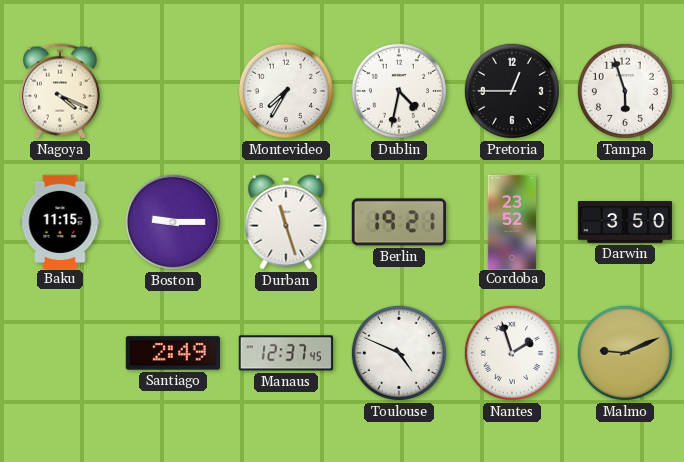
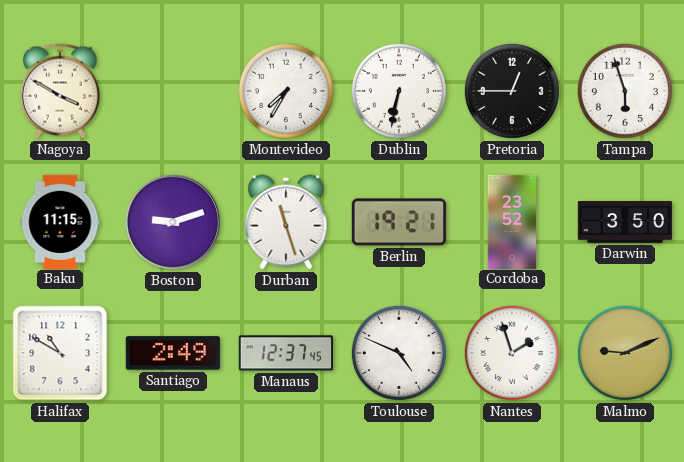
Nagoya: 4:19 -> 3:50
Dublin: 4:32 -> 6:32
Boston: 9:15 -> 9:12
Halifax: none -> 10:50
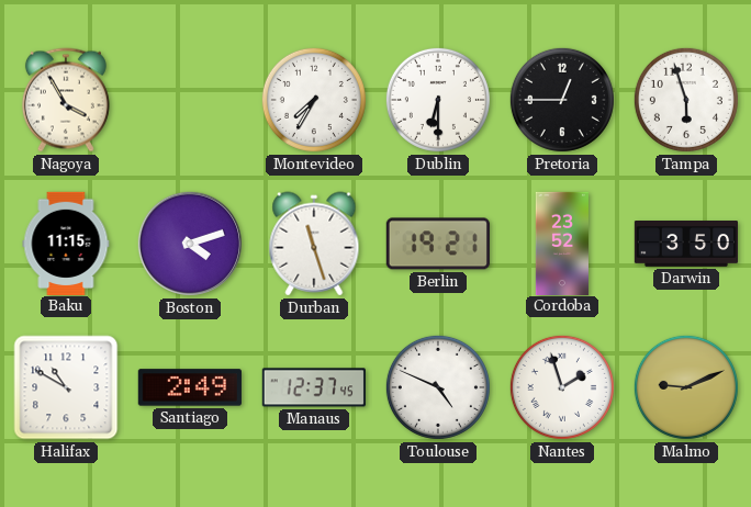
Nagoya: 3:50 -> 3:55
Dublin: 6:32 -> 6:30
Boston: 9:12 -> 4:12
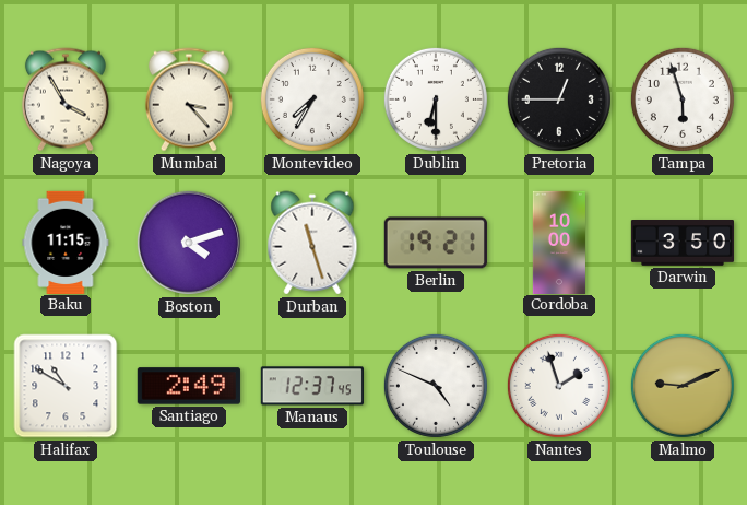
Mumbai: none -> 3:23
Cordoba: 23:52 -> 10:00
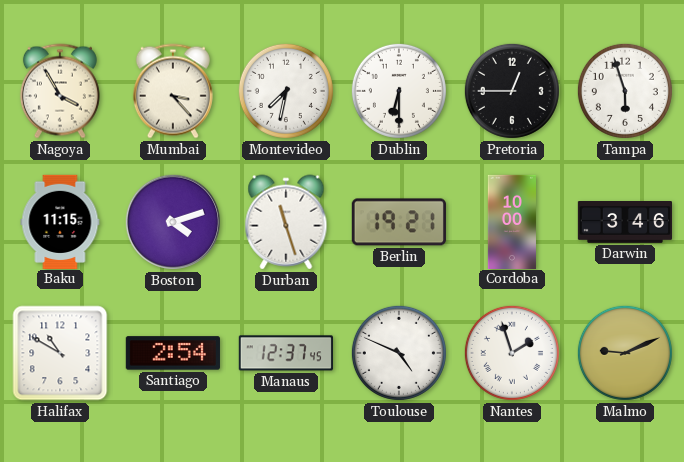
Montevideo: 7:35 -> 7:32
Darwin: 3:50 -> 3:46
Santiago: 2:49 -> 2:54
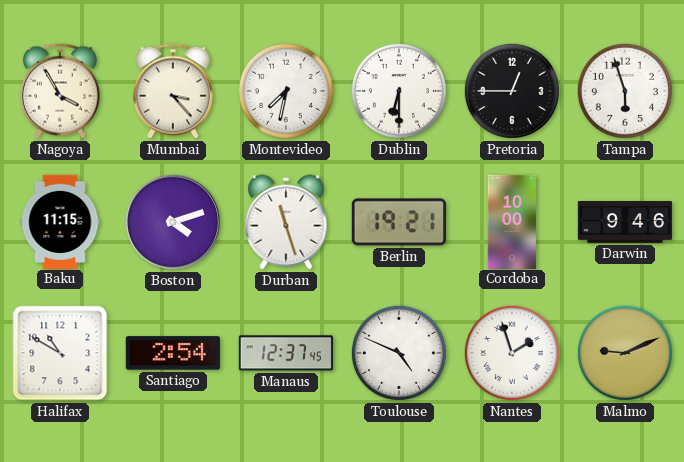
Darwin: 3:46 -> 9:46
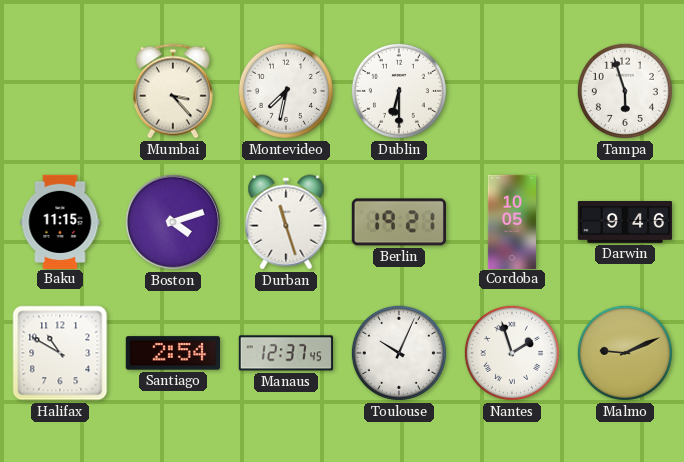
Nagoya: 3:55 -> none
Pretoria: 12:45 -> none
Cordoba: 10:00 -> 10:05
Toulouse: 4:49 -> 10:04
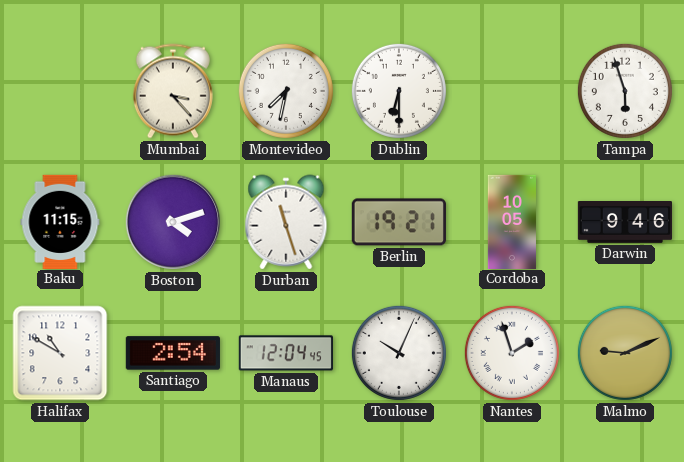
Manaus: 12:37 -> 12:04
